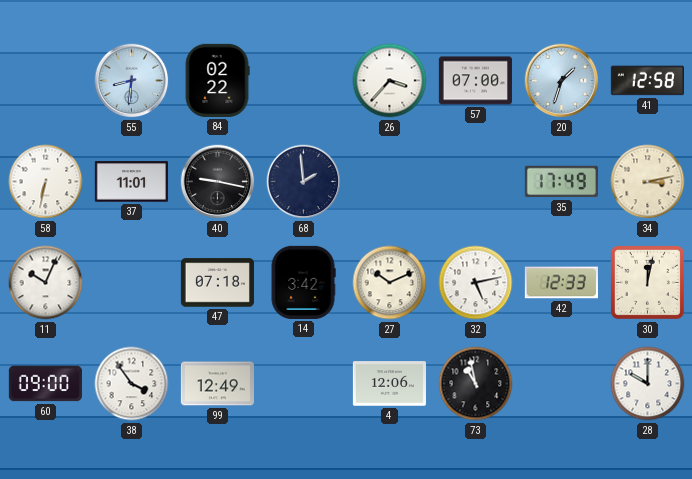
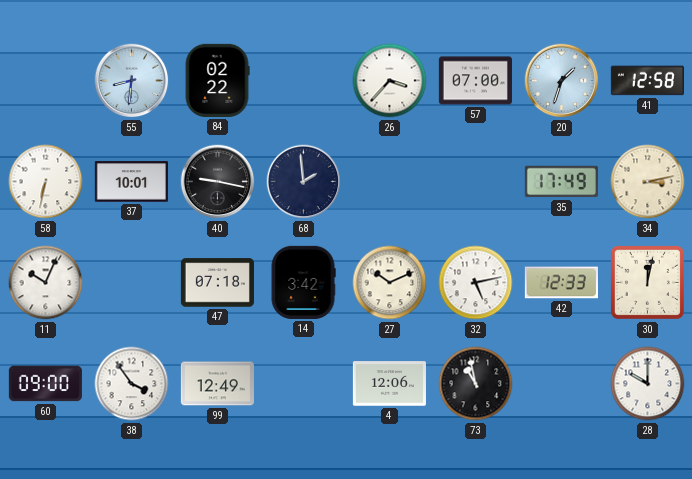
37: 11:01 -> 10:01
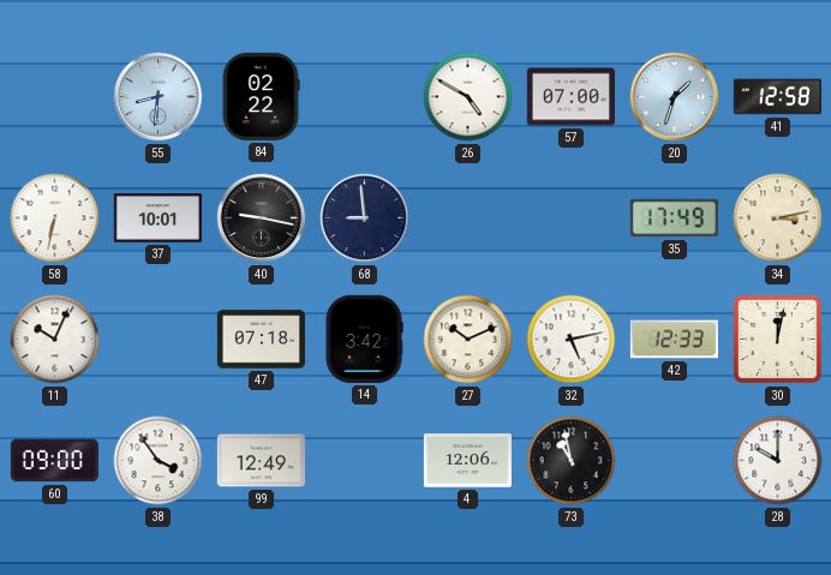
26: 3:37 -> 4:50
68: 1:59 -> 8:59
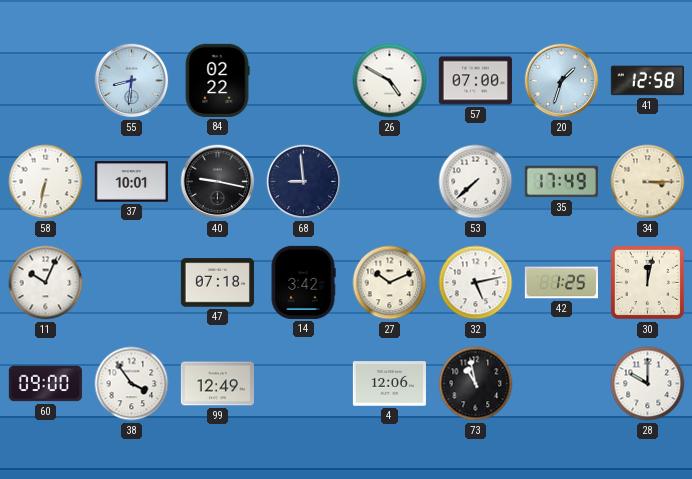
53: none -> 7:38
34: 3:13 -> 3:15
42: 12:33 -> 1:25
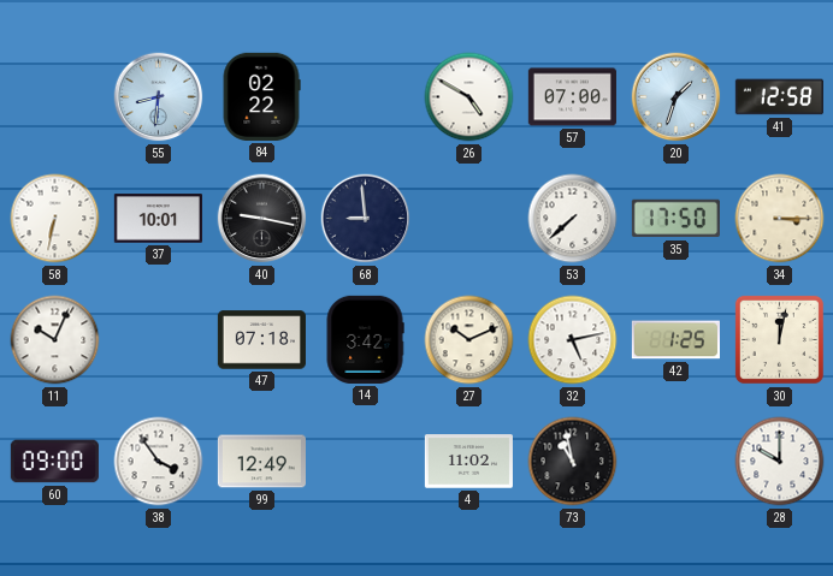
35: 17:49 -> 17:50
4: 12:06 -> 11:02
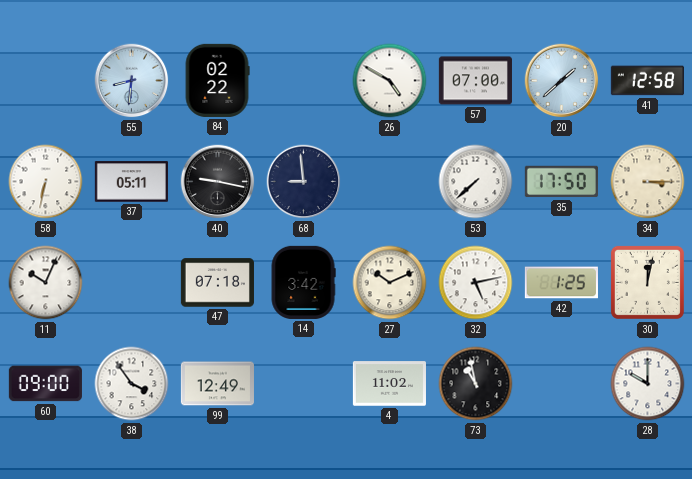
20: 1:33 -> 1:38
37: 10:01 -> 05:11
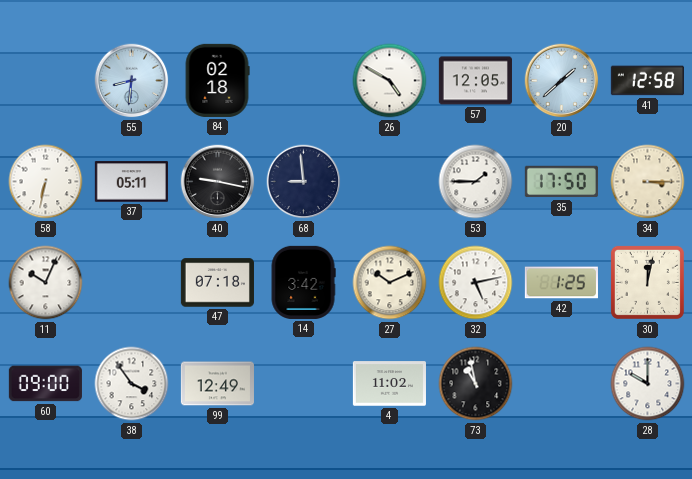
84: 02:22 -> 02:18
57: 07:00 -> 12:05
53: 7:38 -> 1:45
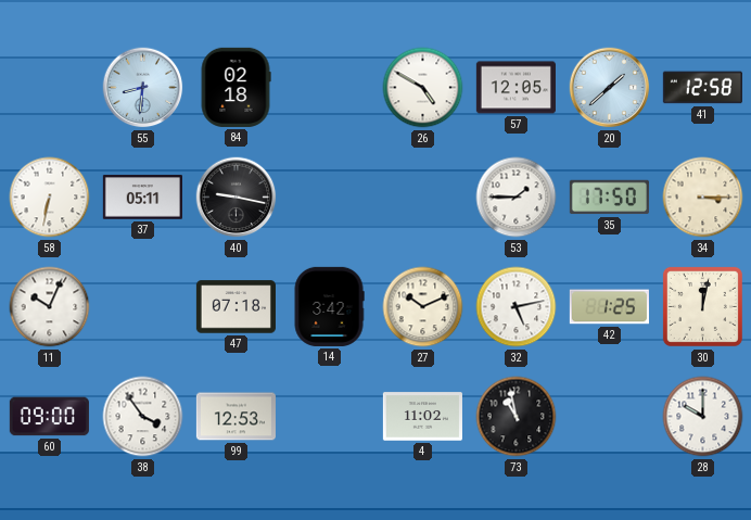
68: 8:59 -> none
99: 12:49 -> 12:53
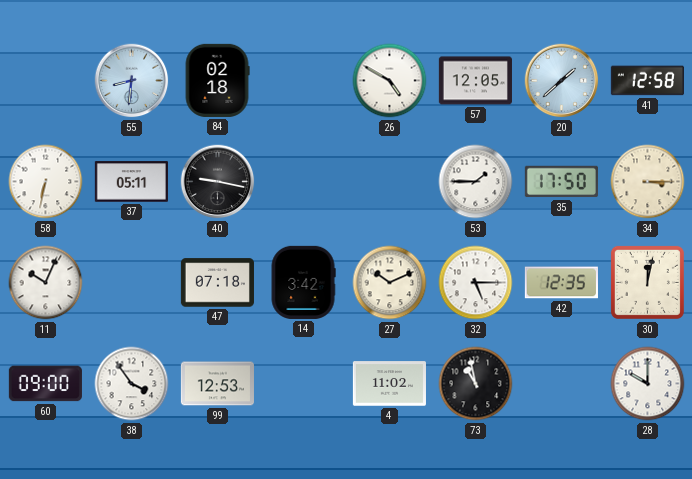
32: 5:13 -> 5:15
42: 1:25 -> 12:35
